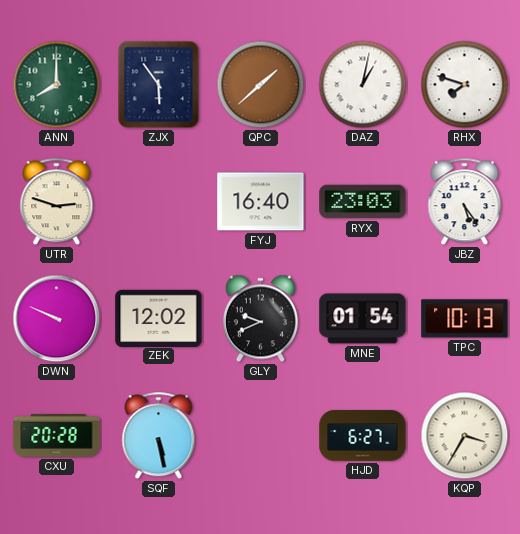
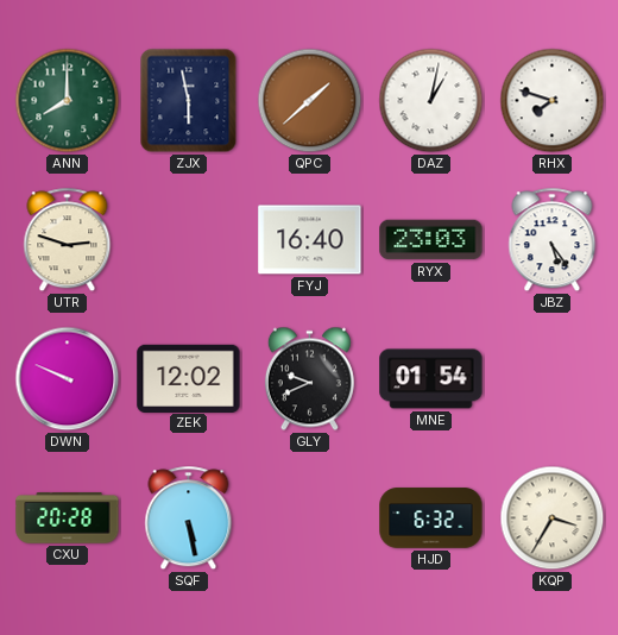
ZJX: 5:54 -> 5:58
TPC: 10:13 -> none
HJD: 6:27 -> 6:32
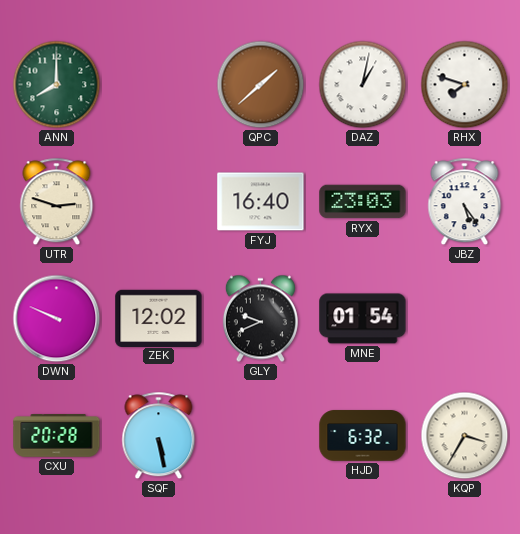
ZJX: 5:58 -> none
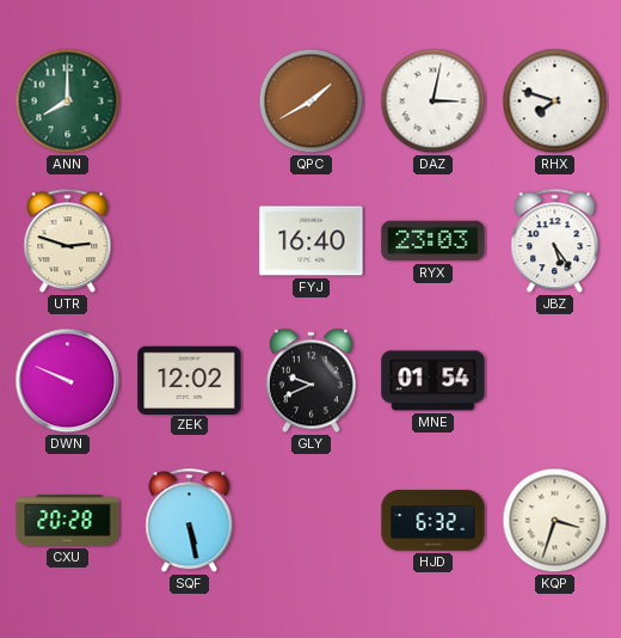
QPC: 1:38 -> 1:40
DAZ: 1:02 -> 3:02
KQP: 3:35 -> 3:33
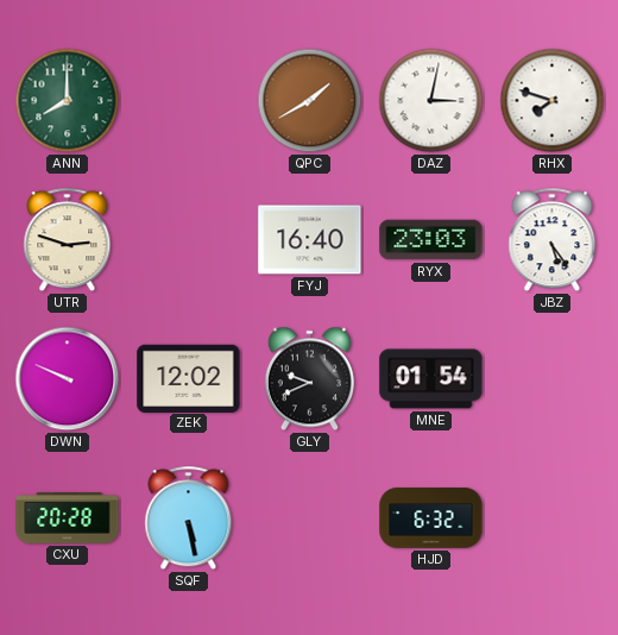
KQP: 3:33 -> none
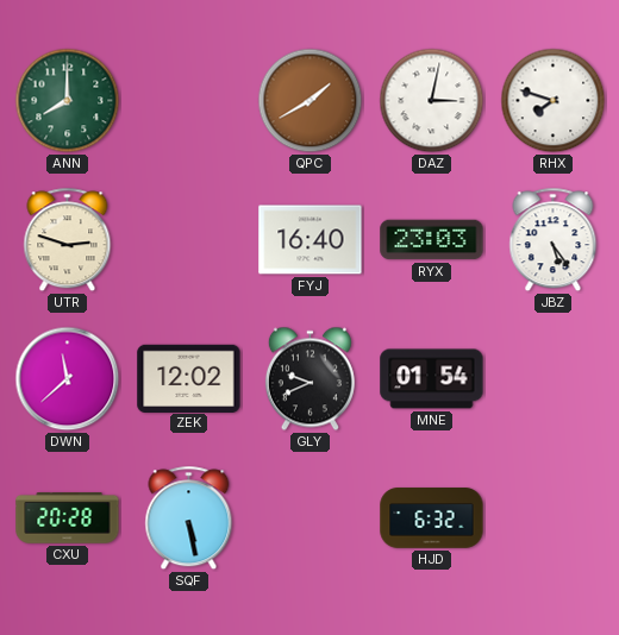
DWN: 9:49 -> 11:38
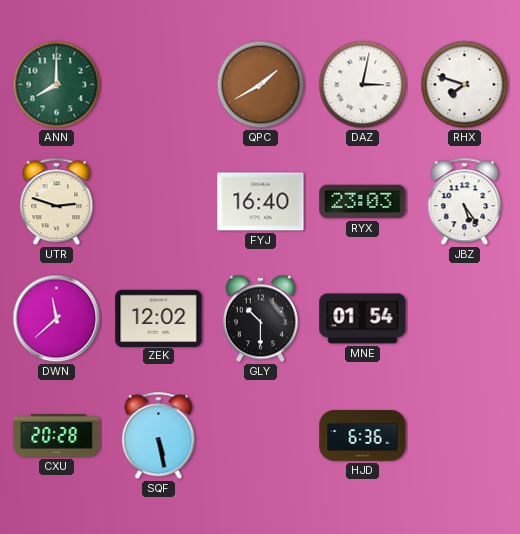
GLY: 9:41 -> 10:30
HJD: 6:32 -> 6:36
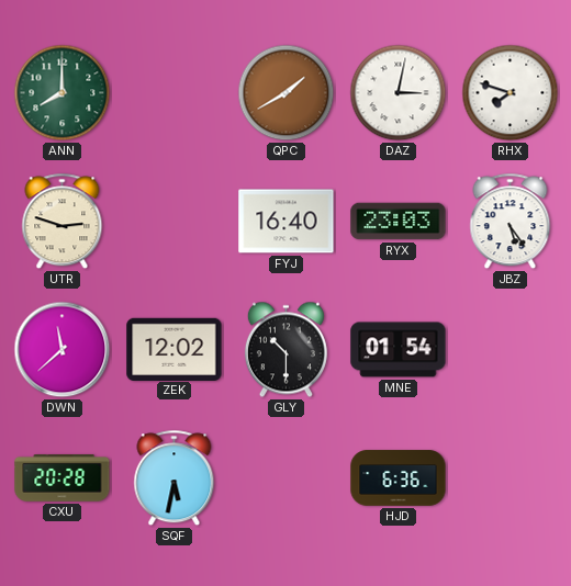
SQF: 5:28 -> 5:32
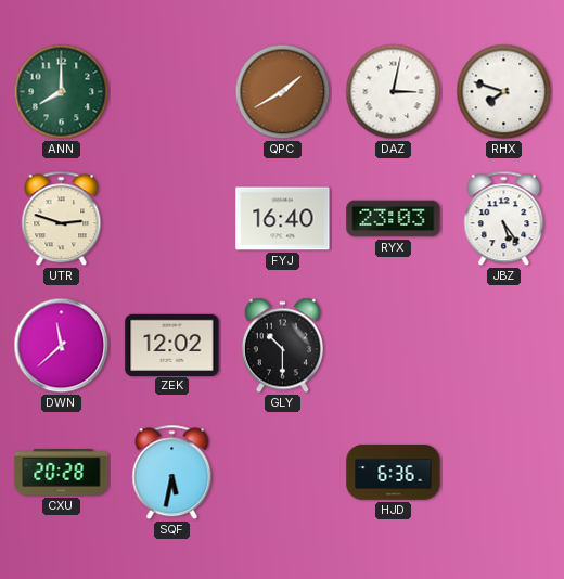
MNE: 01:54 -> none
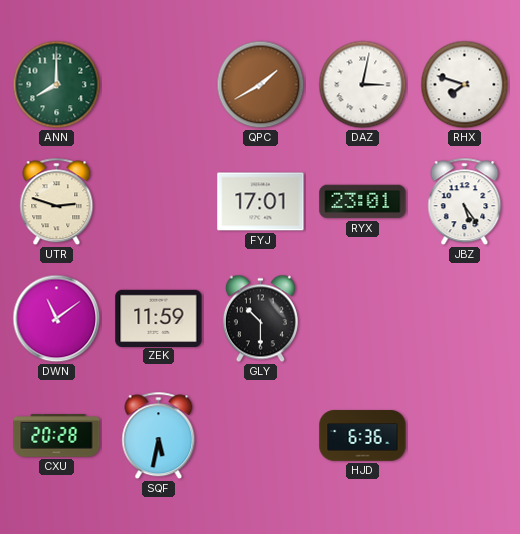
FYJ: 16:40 -> 17:01
RYX: 23:03 -> 23:01
DWN: 11:38 -> 11:09
ZEK: 12:02 -> 11:59
